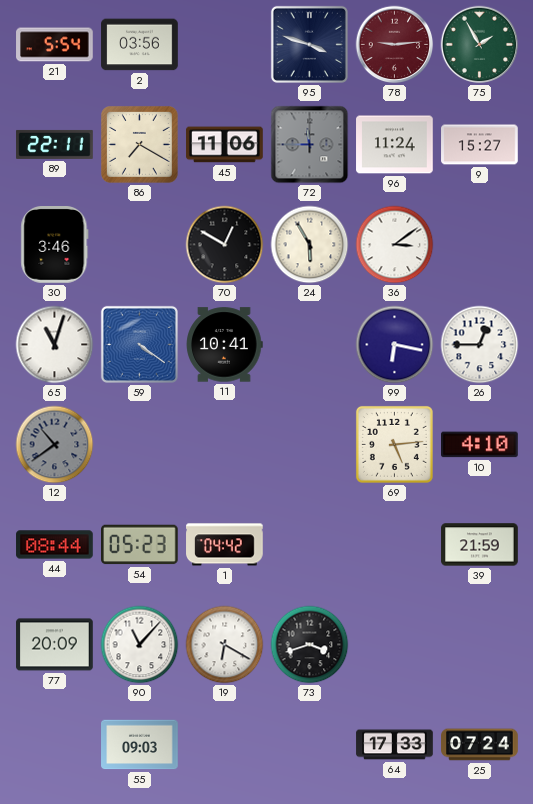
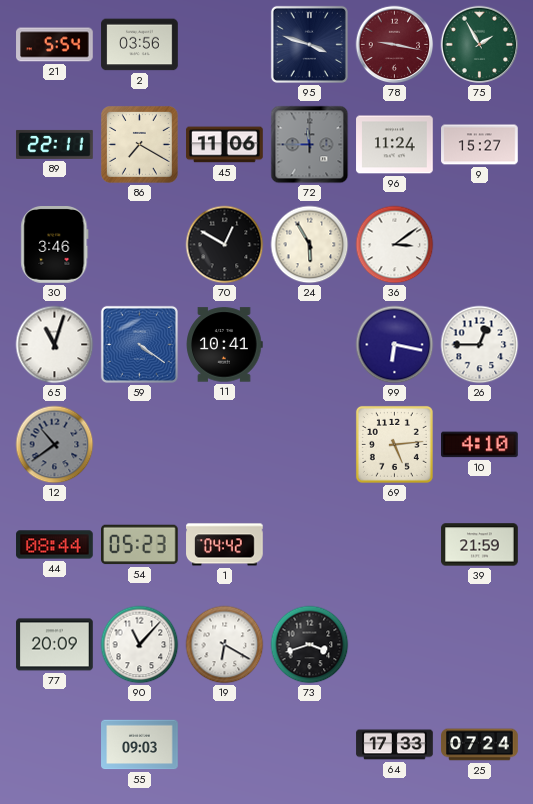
78: 9:14 -> 9:17
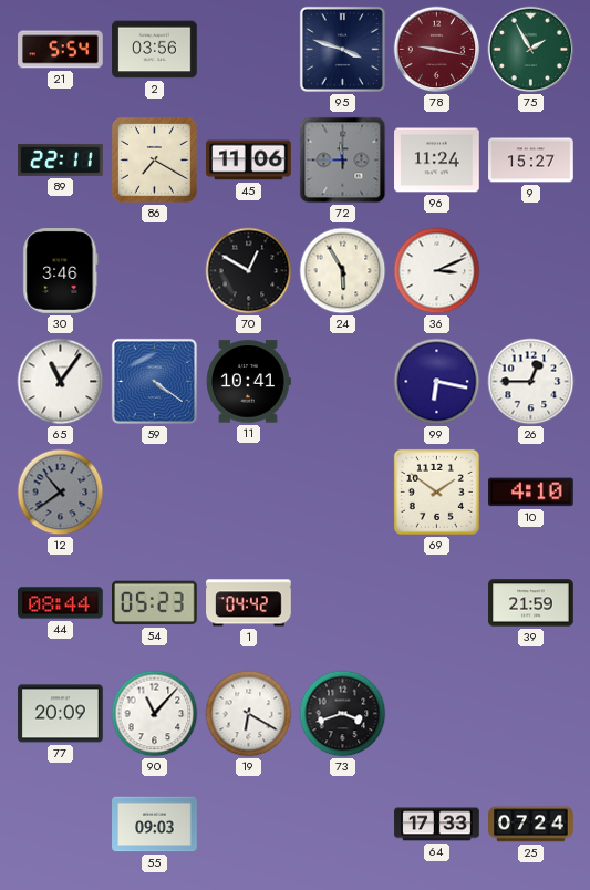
36: 3:09 -> 3:11
65: 11:03 -> 11:06
69: 5:14 -> 1:51
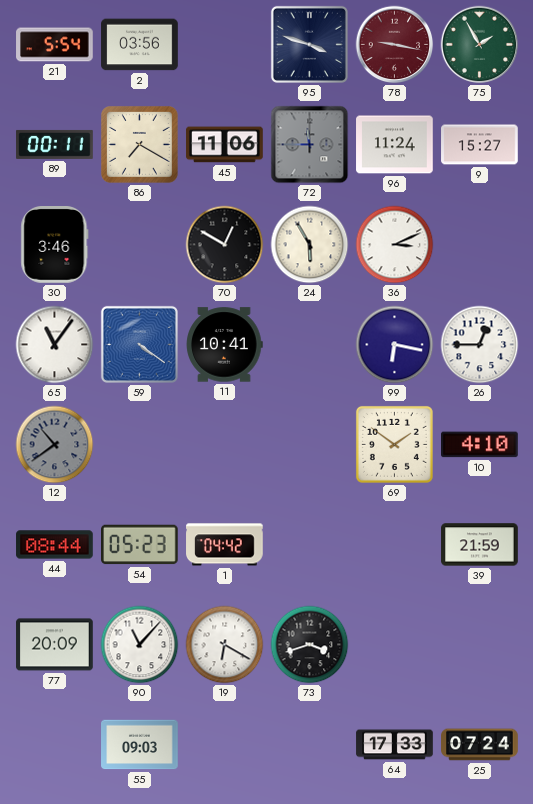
89: 22:11 -> 00:11
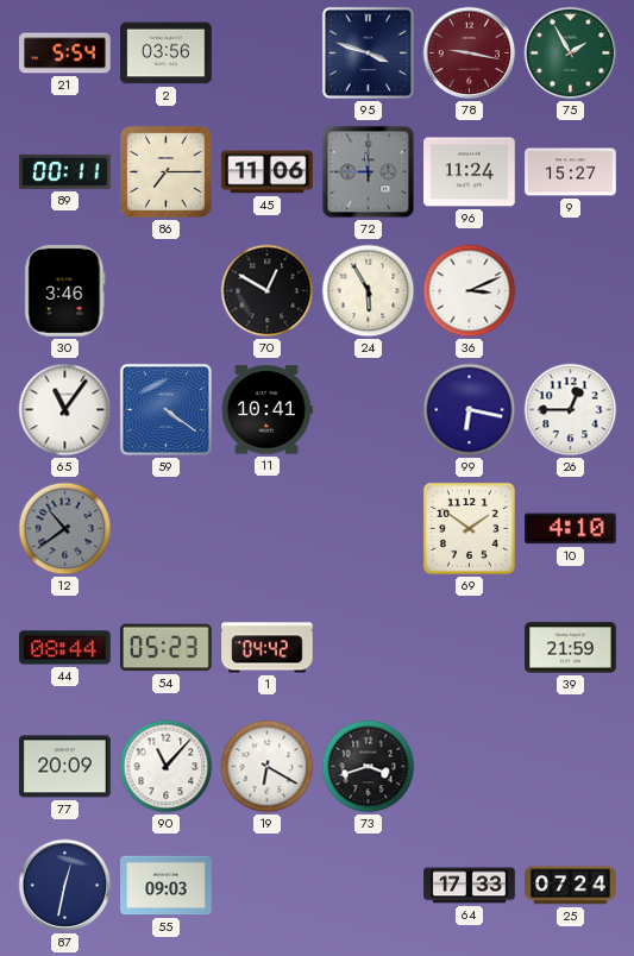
86: 7:20 -> 7:15
87: none -> 12:32
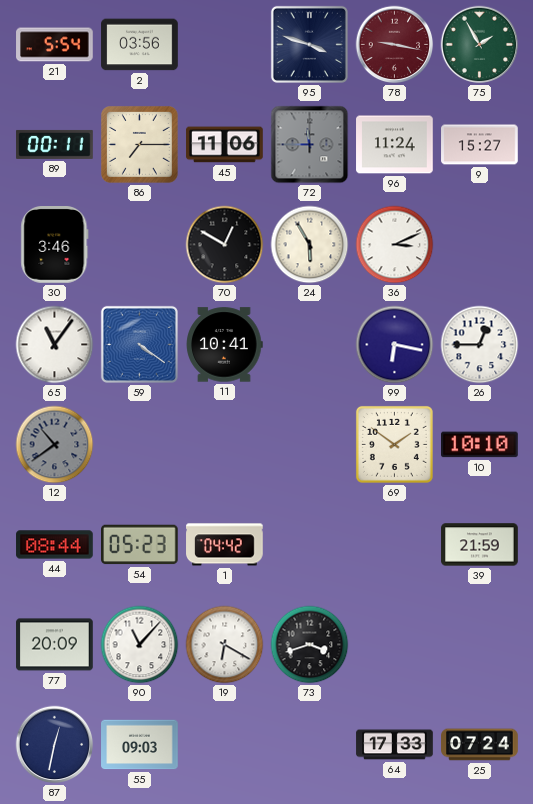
10: 4:10 -> 10:10
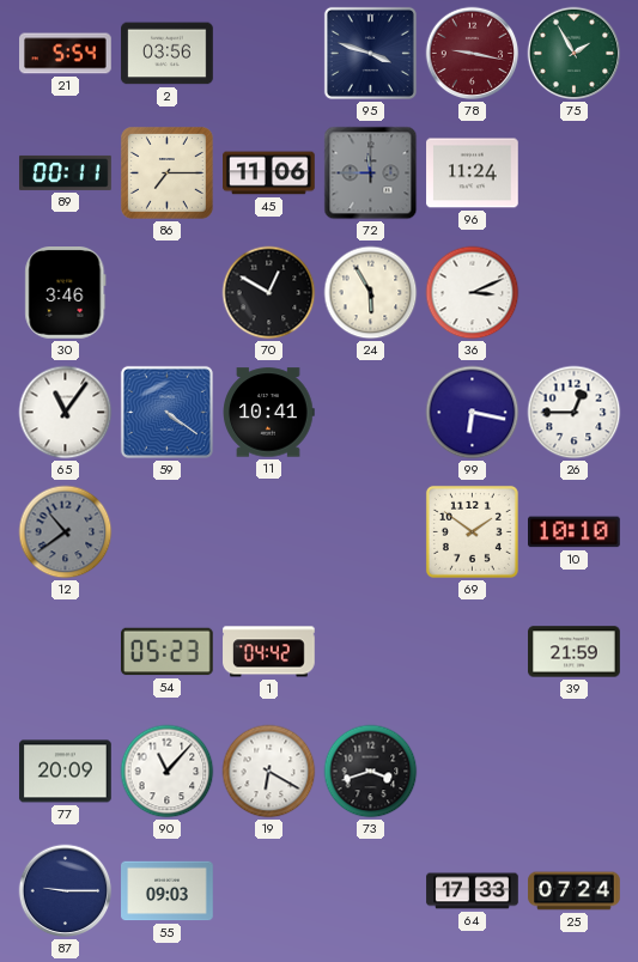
9: 15:27 -> none
44: 08:44 -> none
87: 12:32 -> 9:15
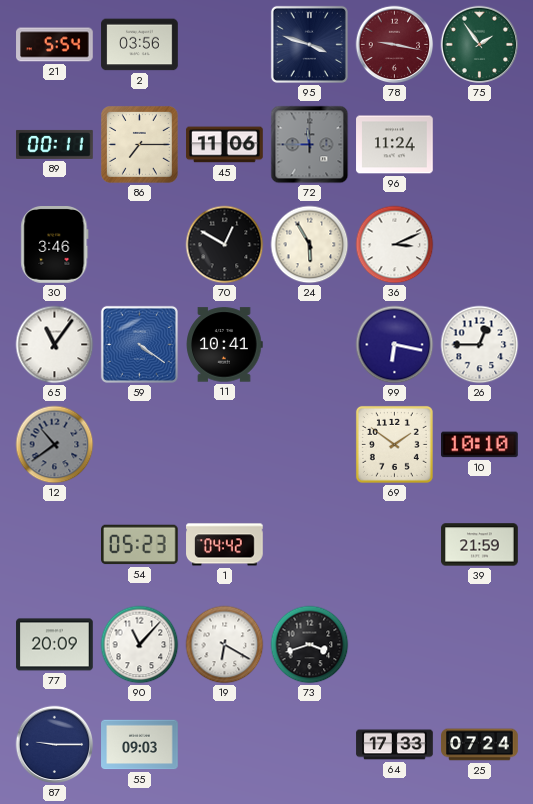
75: 1:55 -> 1:54
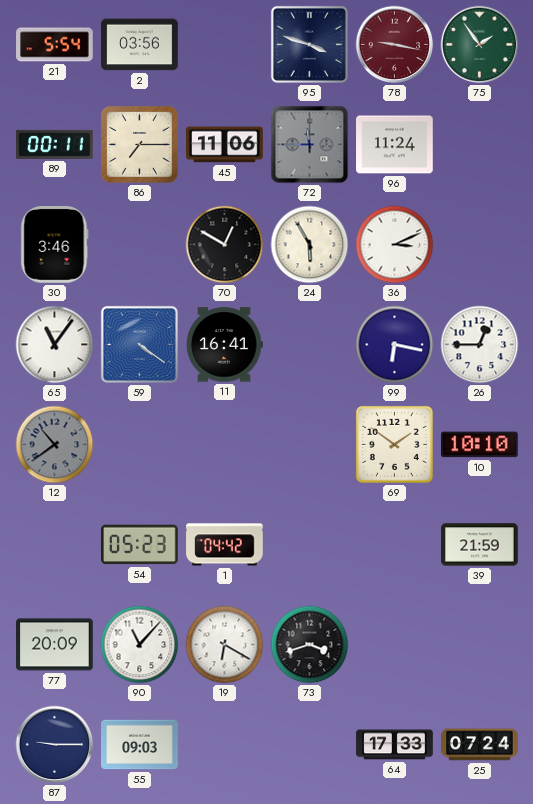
11: 10:41 -> 16:41
